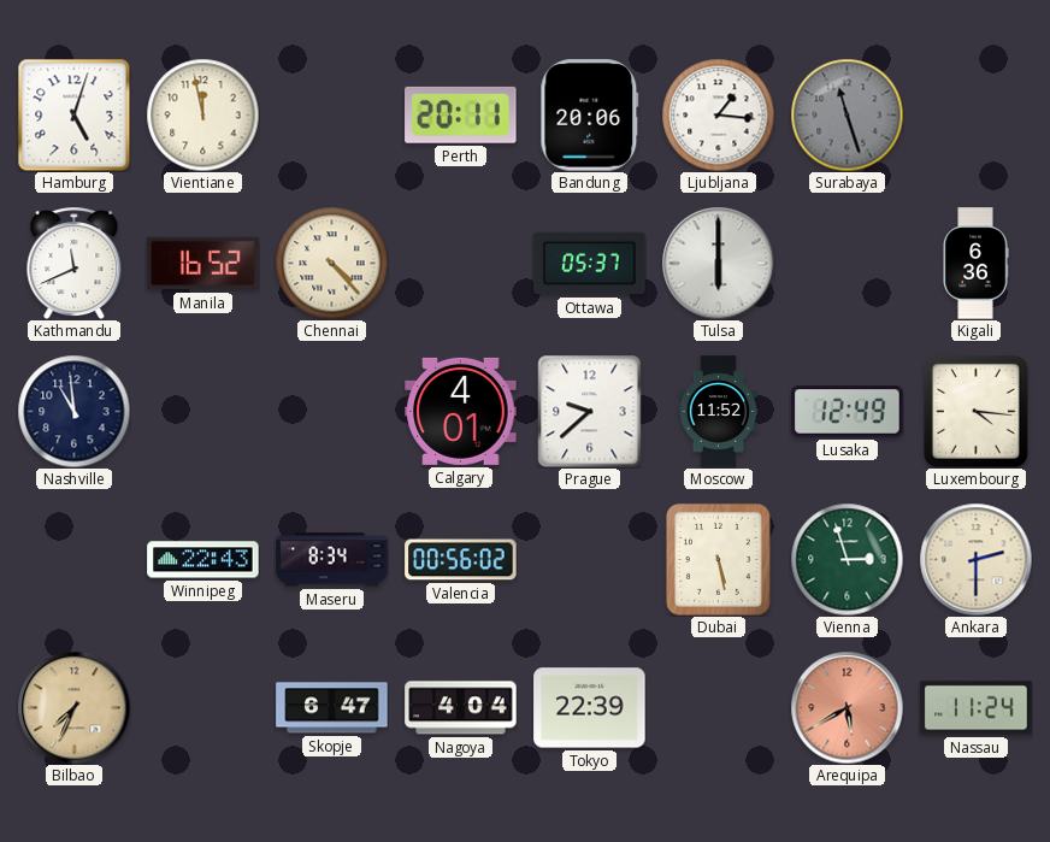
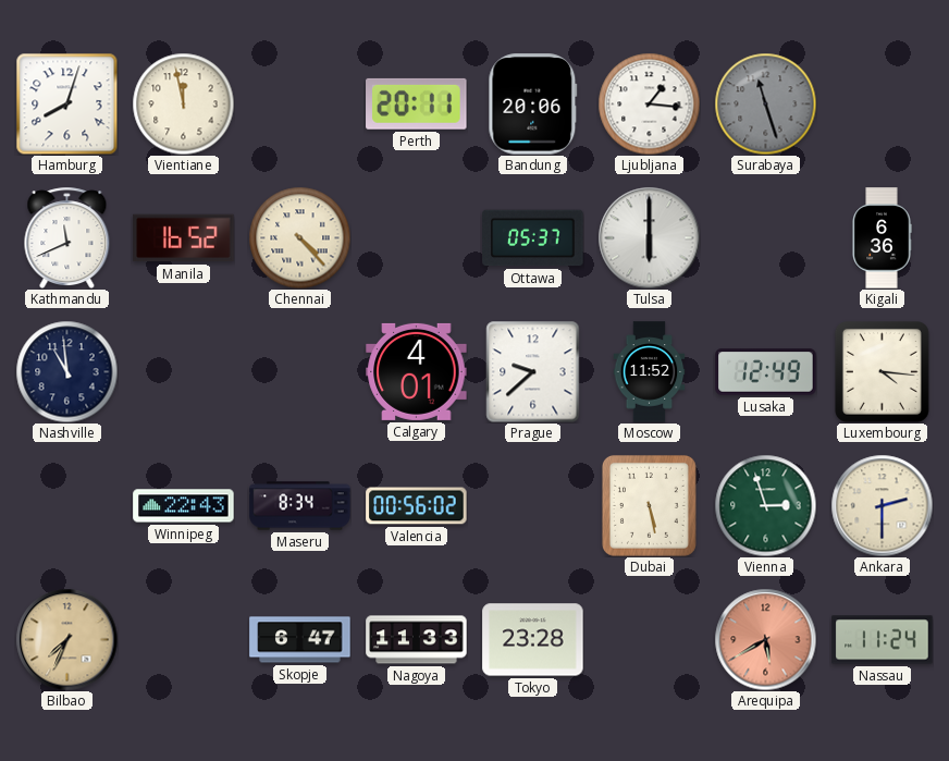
Hamburg: 5:03 -> 8:03
Nagoya: 4:04 -> 11:33
Tokyo: 22:39 -> 23:28
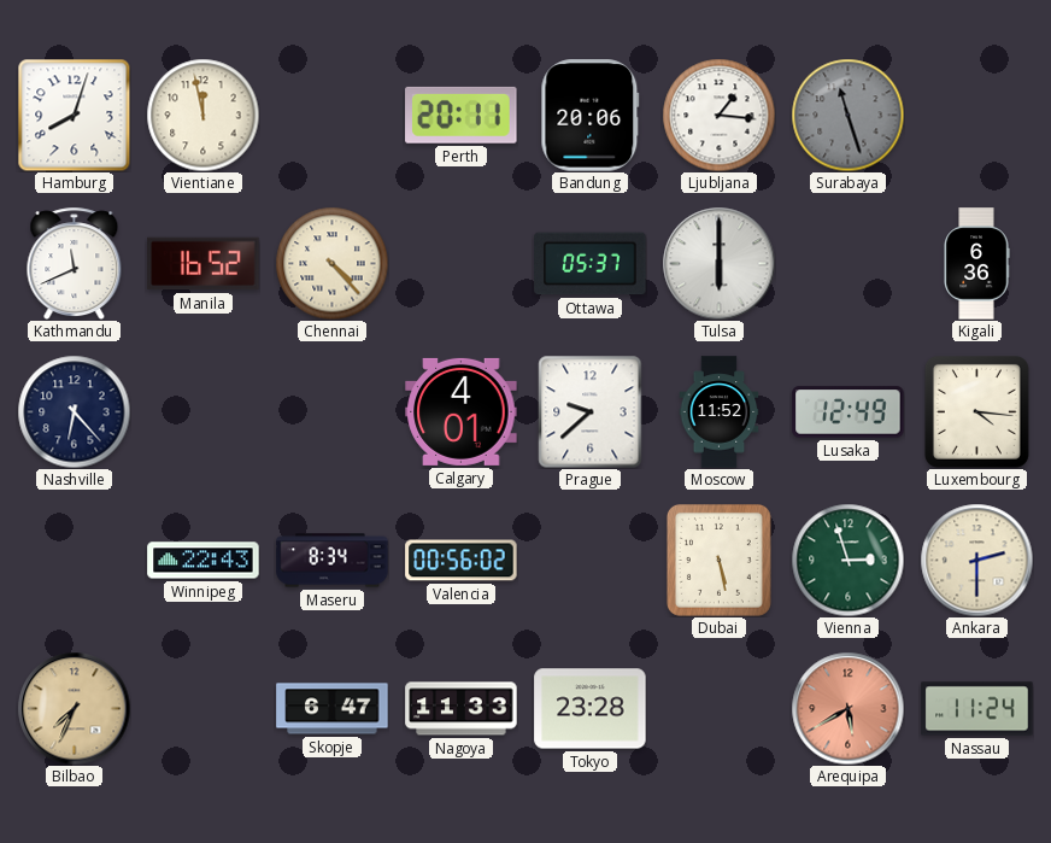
Nashville: 10:59 -> 6:23
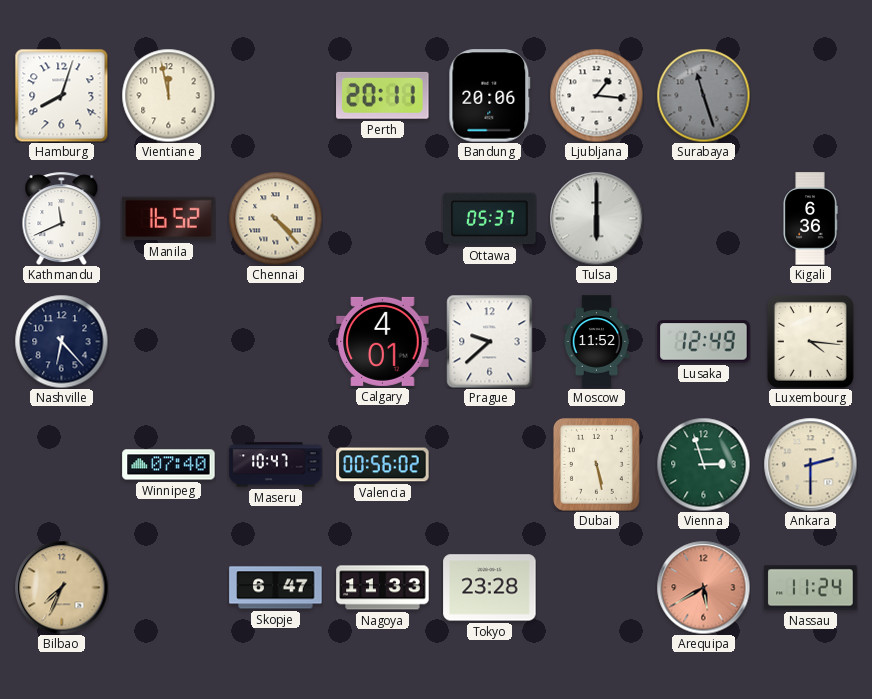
Winnipeg: 22:43 -> 07:40
Maseru: 8:34 -> 10:47
